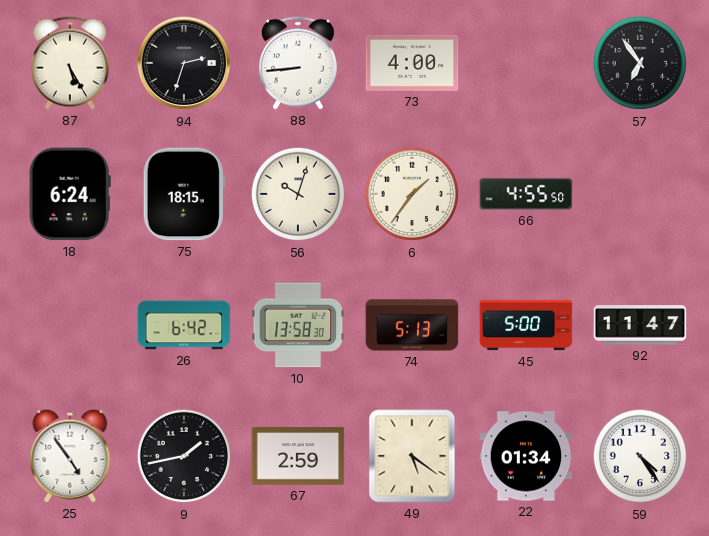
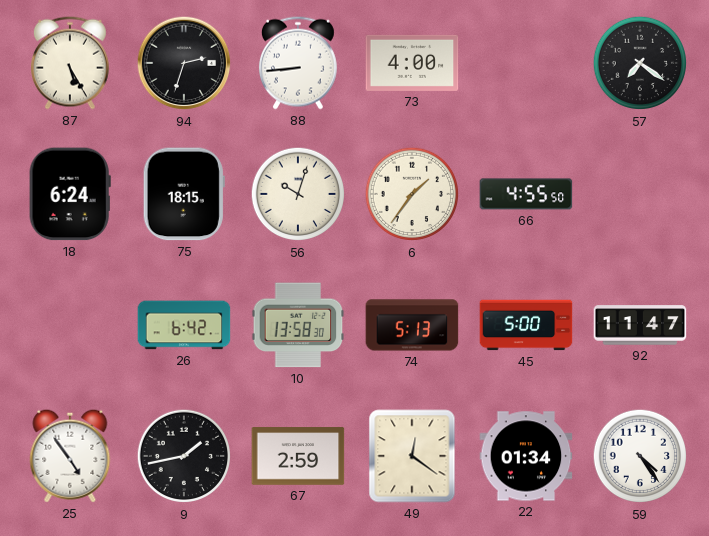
57: 6:54 -> 7:21
49: 5:21 -> 12:21
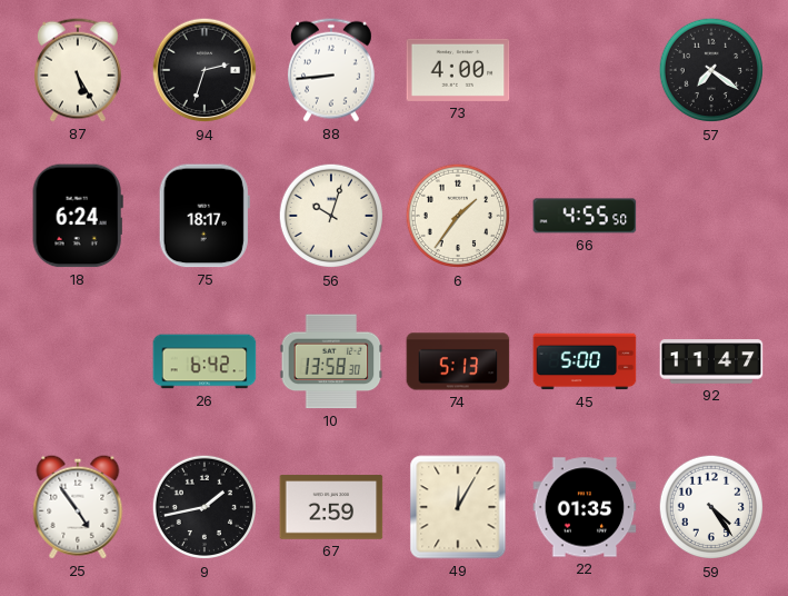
75: 18:15 -> 18:17
49: 12:21 -> 12:05
22: 01:34 -> 01:35
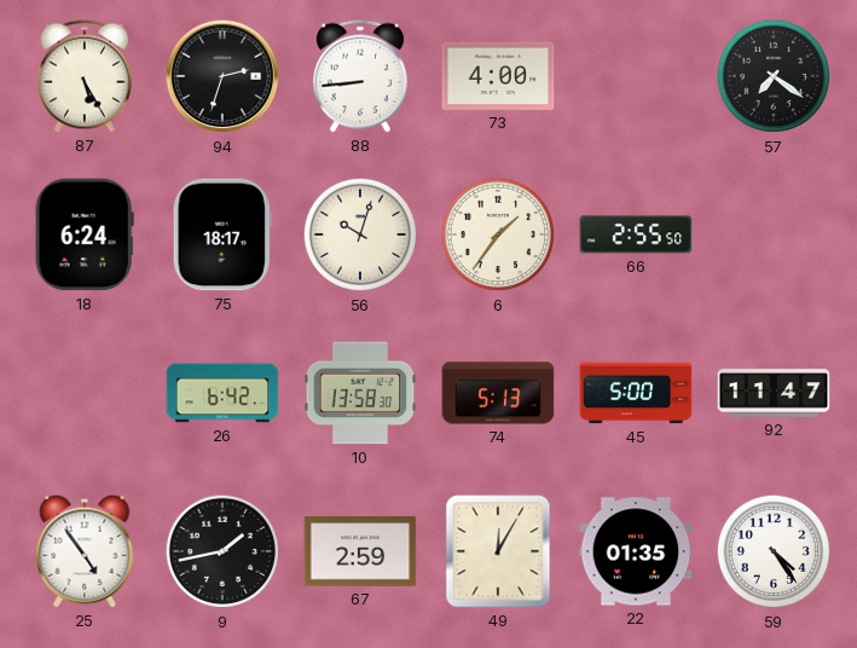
66: 4:55 -> 2:55
